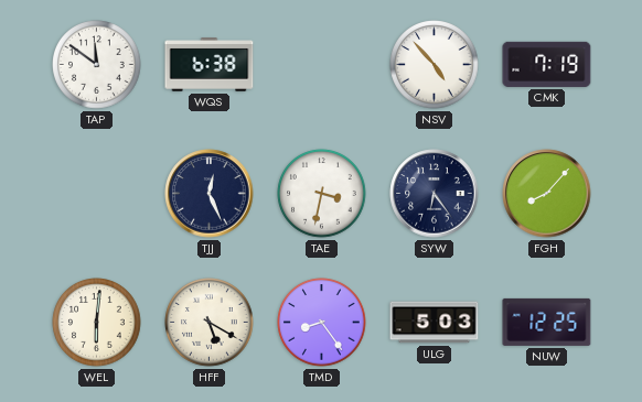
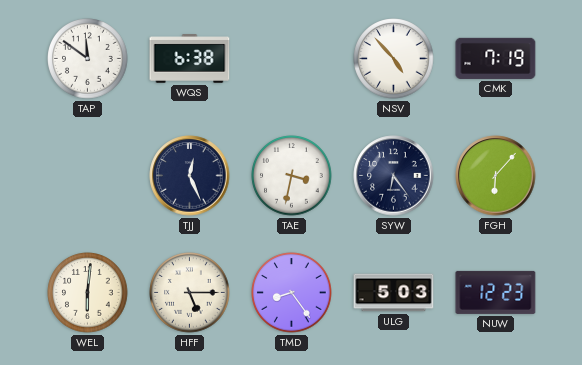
FGH: 8:07 -> 6:07
HFF: 5:20 -> 5:15
NUW: 12:25 -> 12:23
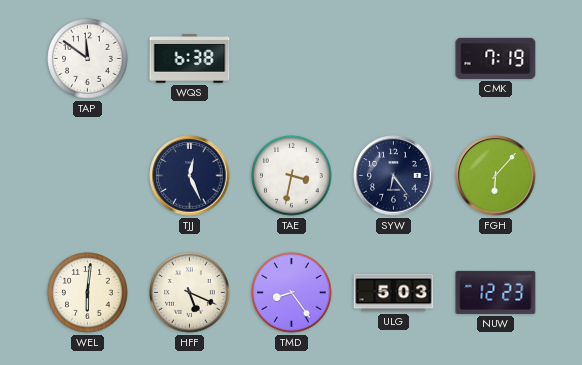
NSV: 4:53 -> none
HFF: 5:15 -> 5:19
